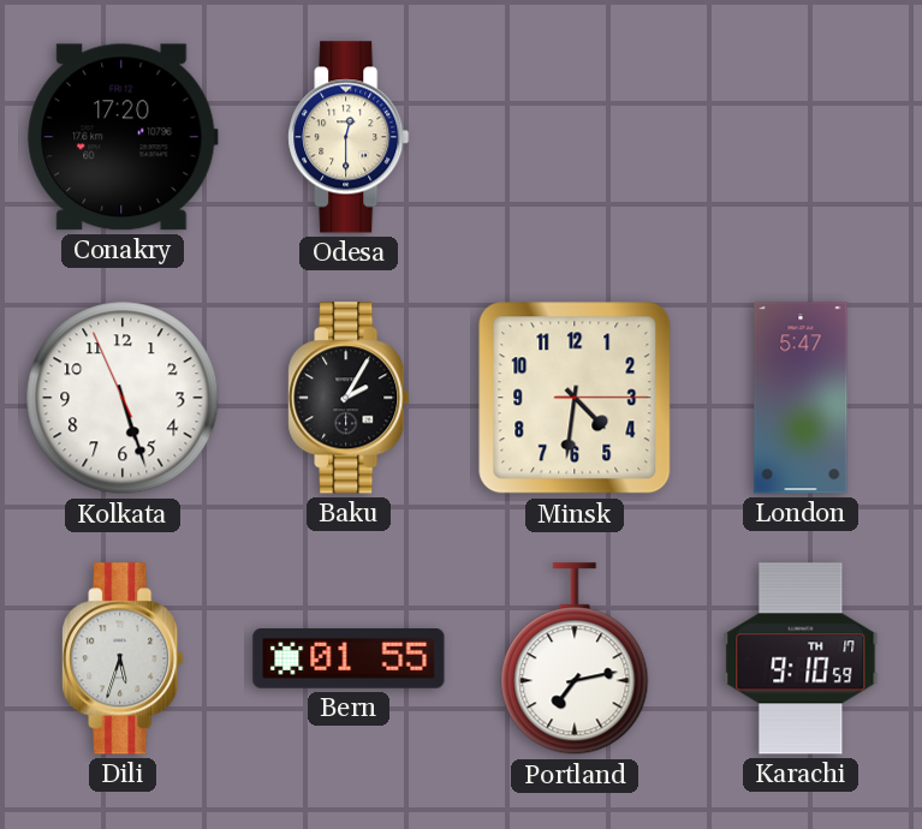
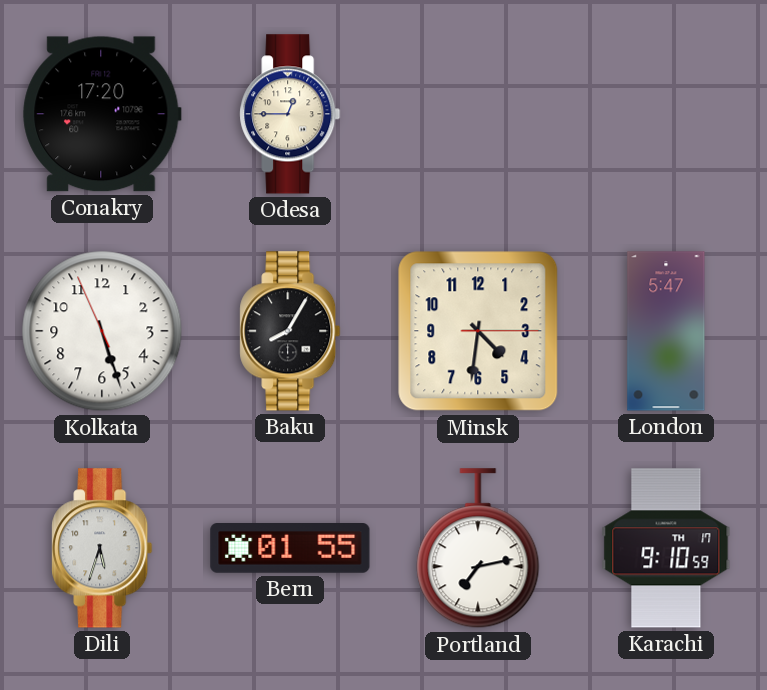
Odesa: 12:30 -> 12:45
Baku: 2:05 -> 8:05
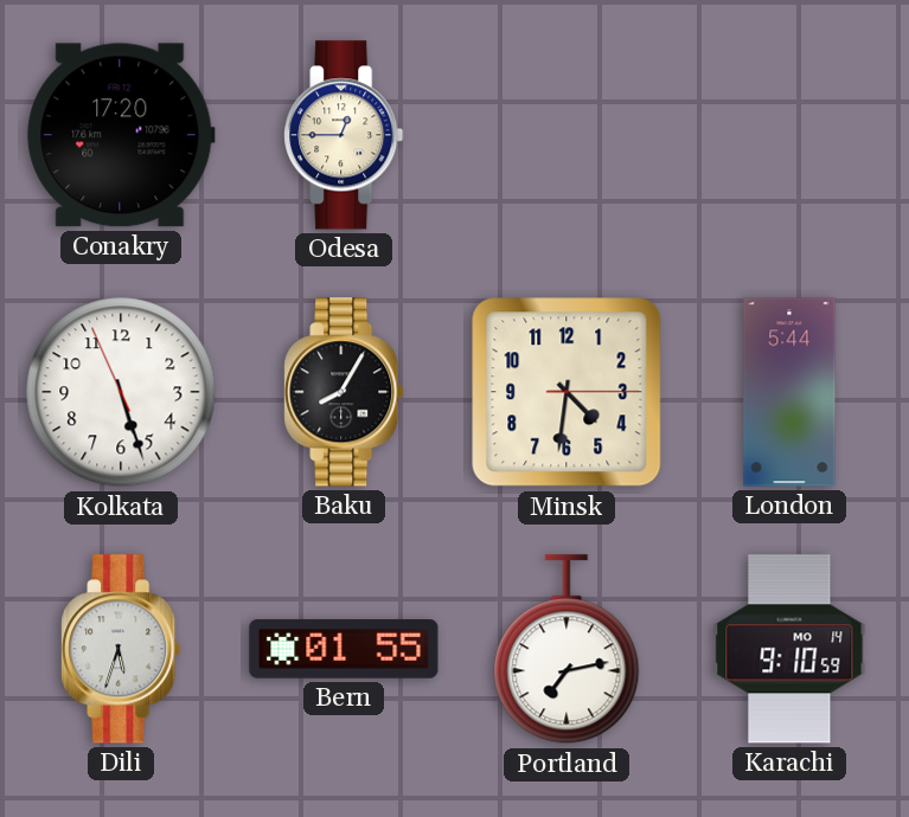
London: 5:47 -> 5:44
Karachi date: TH 17 -> MO 14
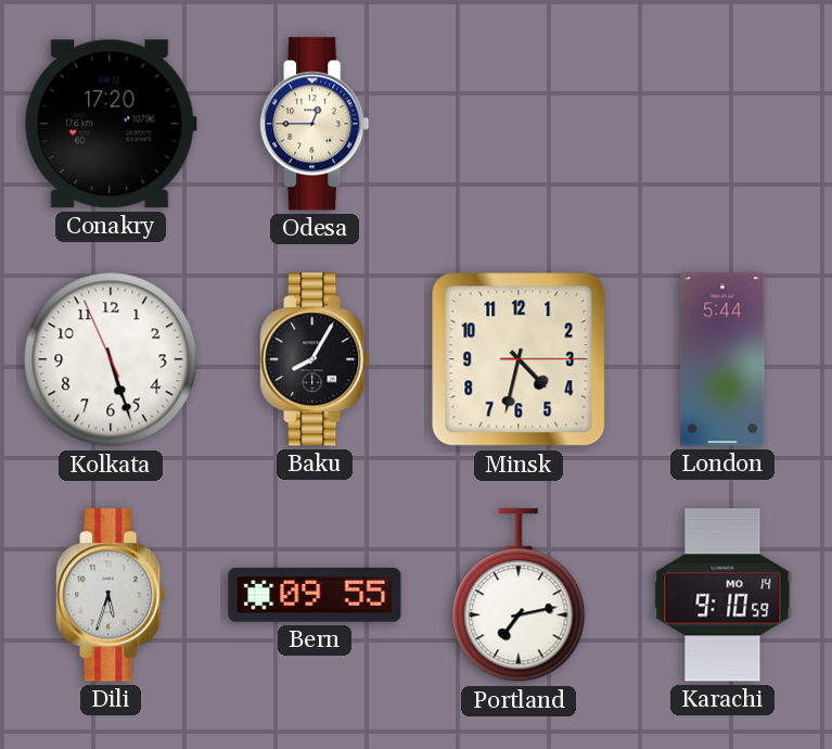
Minsk: 4:31 -> 4:32
Bern: 01:55 -> 09:55
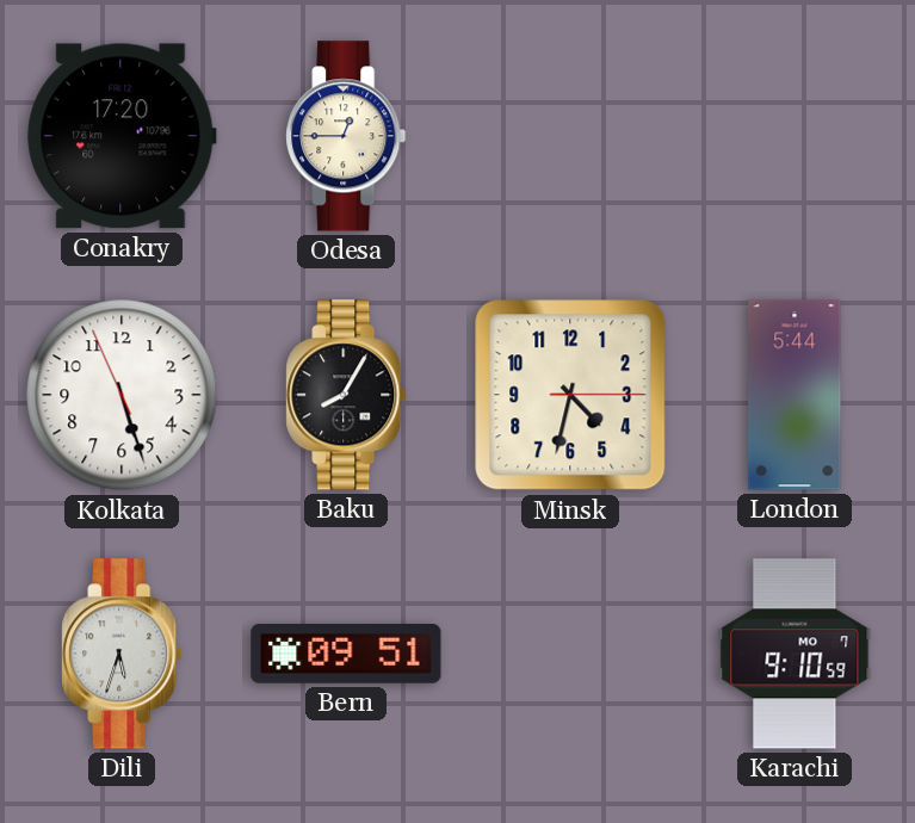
Bern: 09:55 -> 09:51
Portland: 7:13 -> none
Karachi date: MO 14 -> MO 7
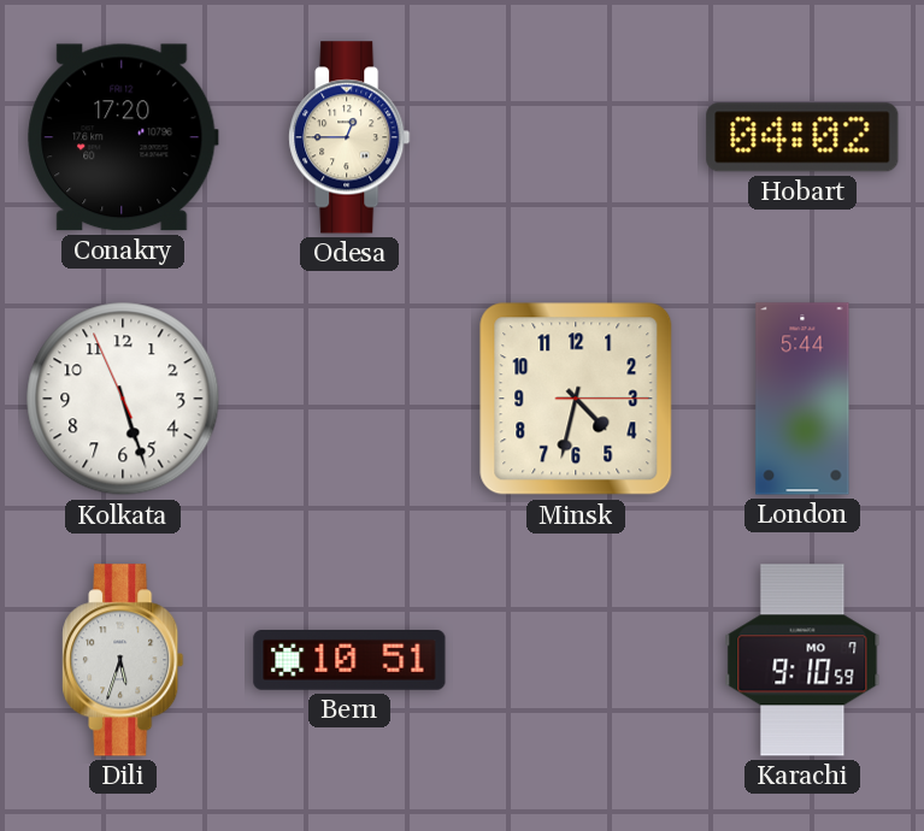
Hobart: none -> 04:02
Baku: 8:05 -> none
Bern: 09:51 -> 10:51
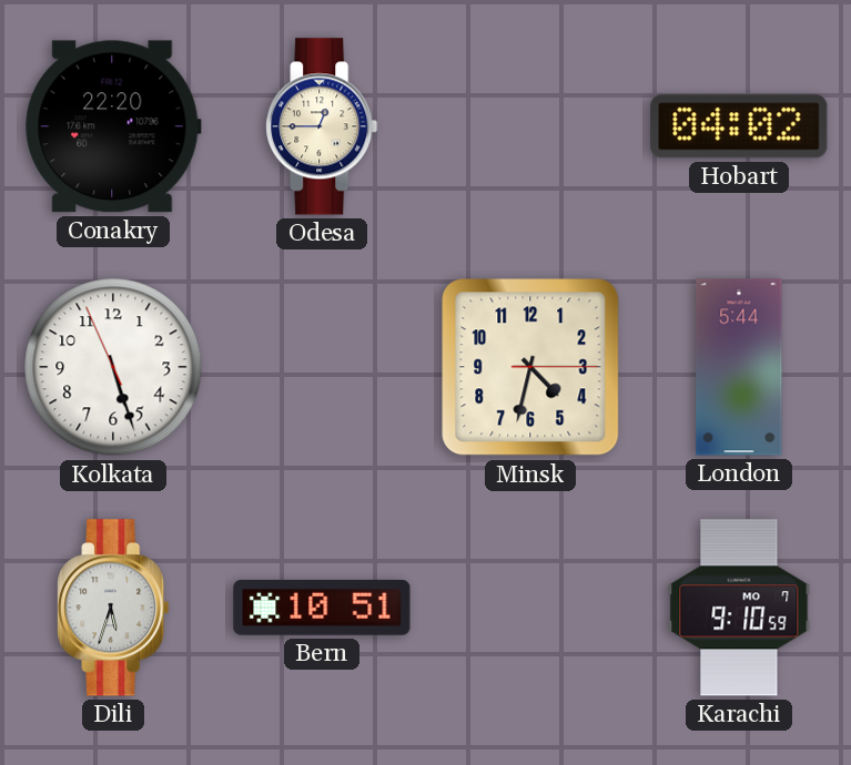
Conakry: 17:20 -> 22:20
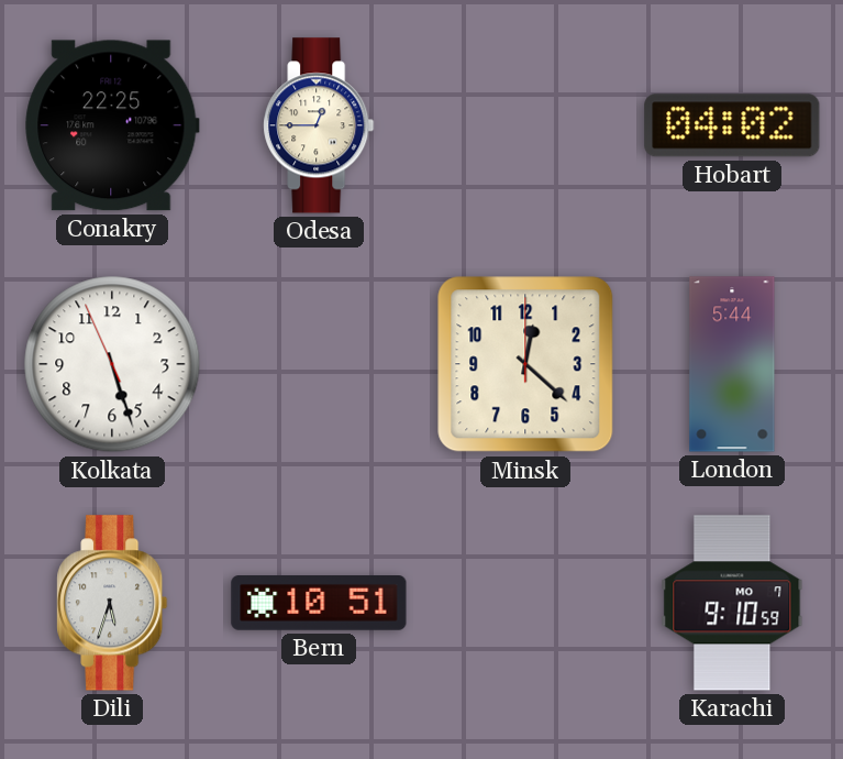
Conakry: 22:20 -> 22:25
Minsk: 4:32 -> 12:22
